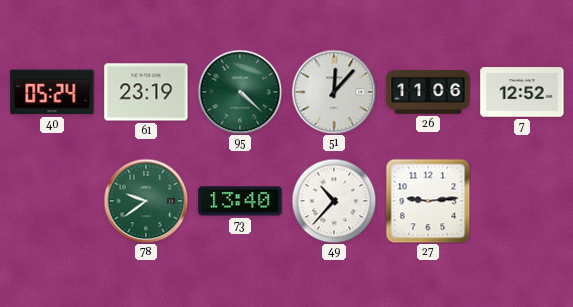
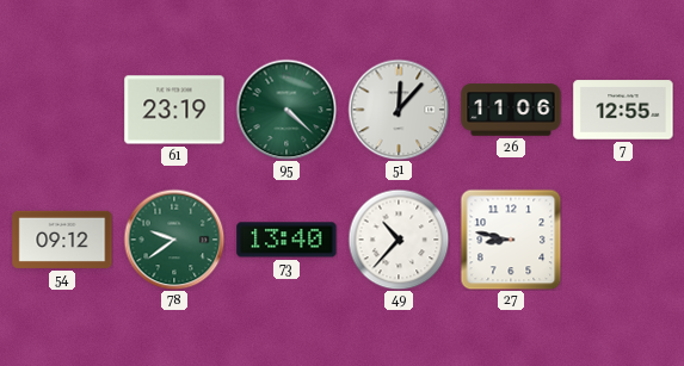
40: 05:24 -> none
7: 12:52 -> 12:55
54: none -> 09:12
27: 9:14 -> 8:47
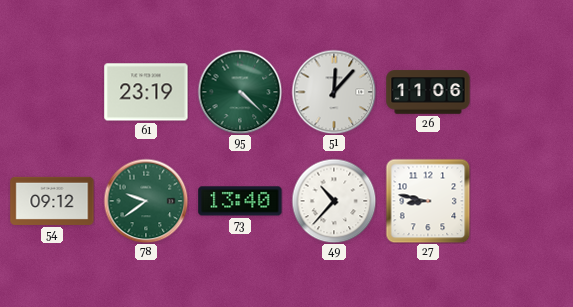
7: 12:55 -> none
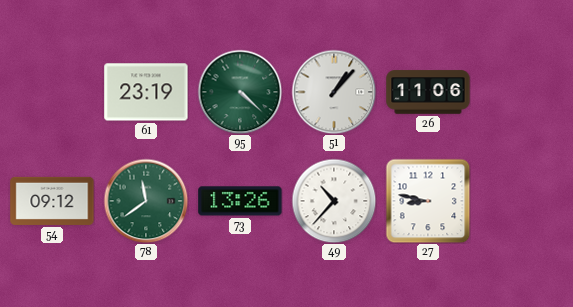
51: 12:07 -> 1:07
78: 9:39 -> 11:39
73: 13:40 -> 13:26
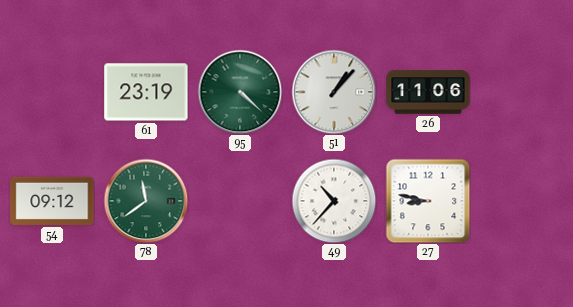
73: 13:26 -> none
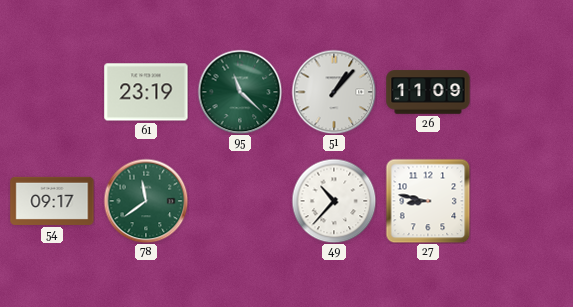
95: 4:22 -> 11:22
26: 11:06 -> 11:09
54: 09:12 -> 09:17
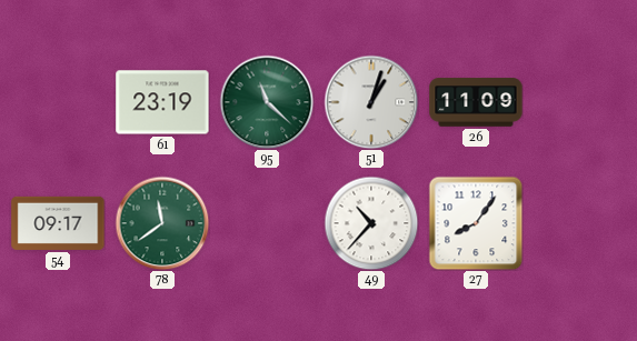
51: 1:07 -> 1:03
27: 8:47 -> 8:06
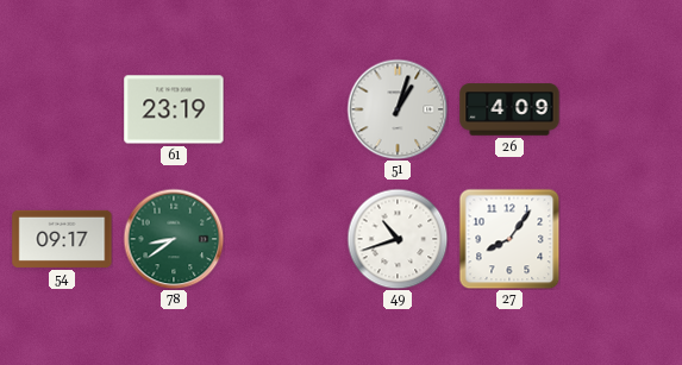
95: 11:22 -> none
26: 11:09 -> 4:09
78: 11:39 -> 8:39
49: 10:37 -> 10:42
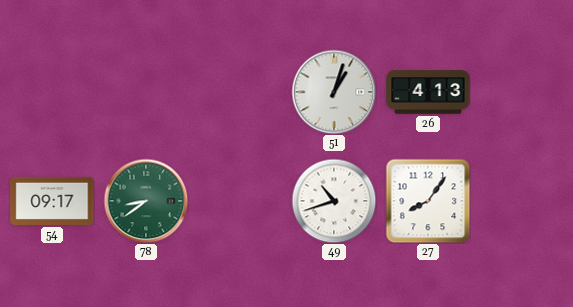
61: 23:19 -> none
26: 4:09 -> 4:13
